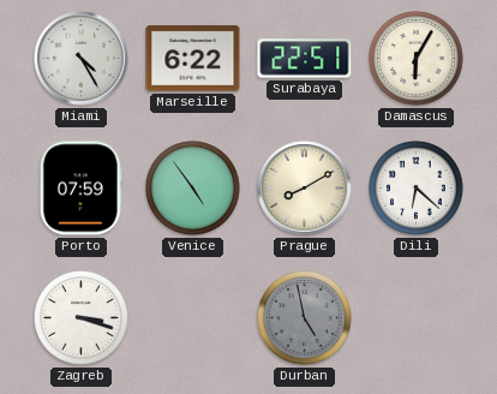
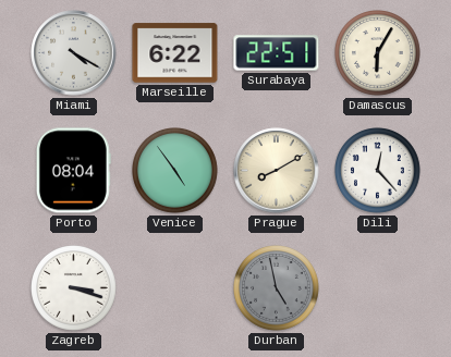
Miami: 4:25 -> 4:20
Porto: 07:59 -> 08:04
Dili: 6:22 -> 12:23
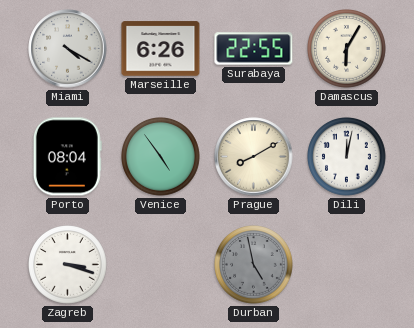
Marseille: 6:22 -> 6:26
Surabaya: 22:51 -> 22:55
Dili: 12:23 -> 12:02
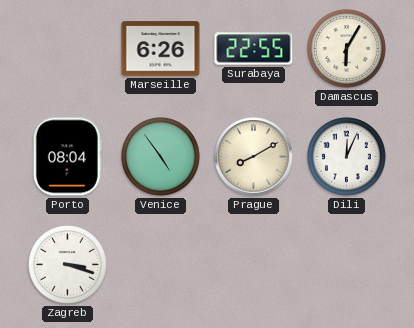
Miami: 4:20 -> none
Dili: 12:02 -> 12:04
Durban: 4:58 -> none
